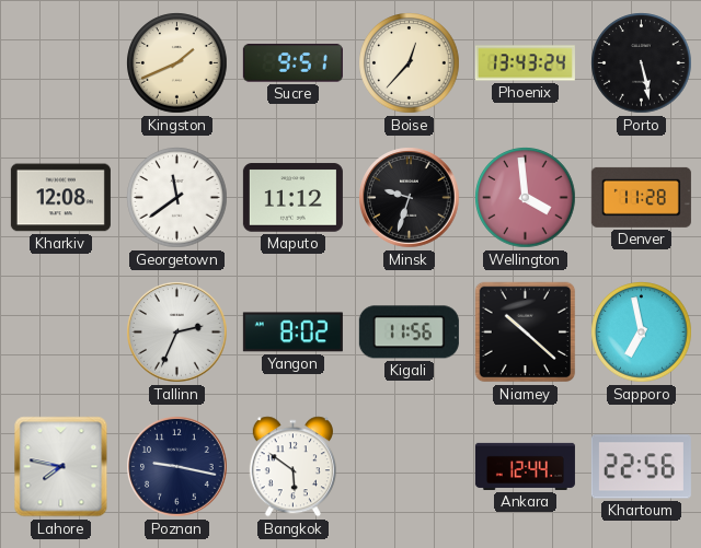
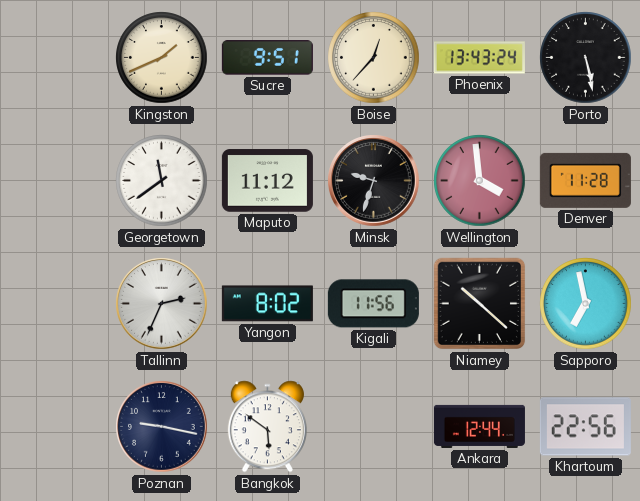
Kharkiv: 12:08 -> none
Lahore: 7:47 -> none
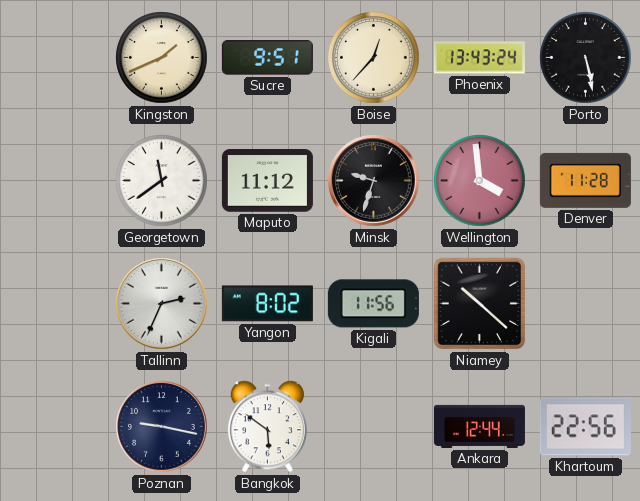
Sapporo: 6:58 -> none
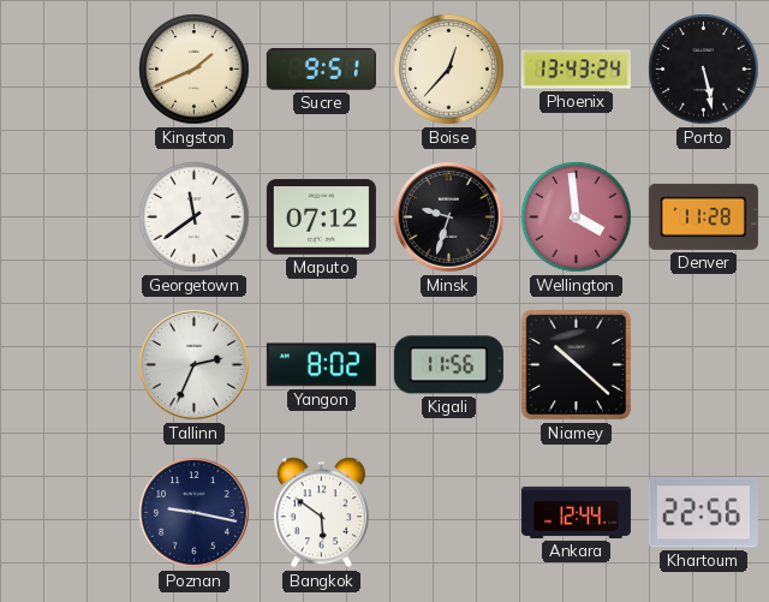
Maputo: 11:12 -> 07:12
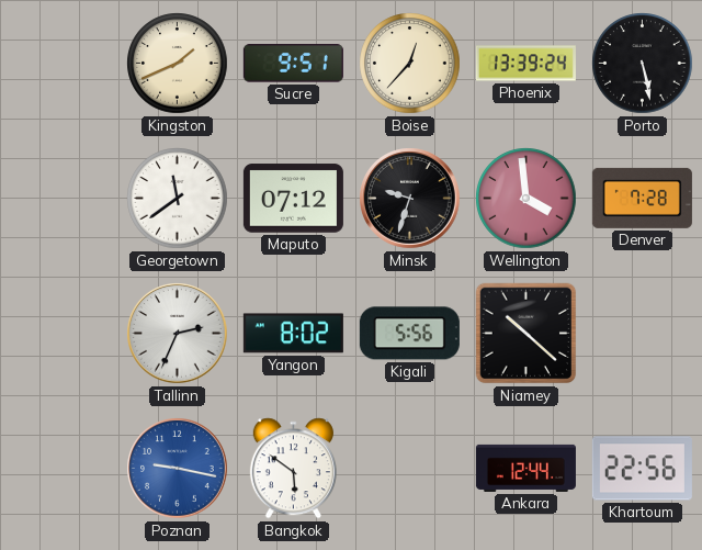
Phoenix: 13:43 -> 13:39
Denver: 11:28 -> 7:28
Kigali: 11:56 -> 5:56
Poznan dial: navy -> blue
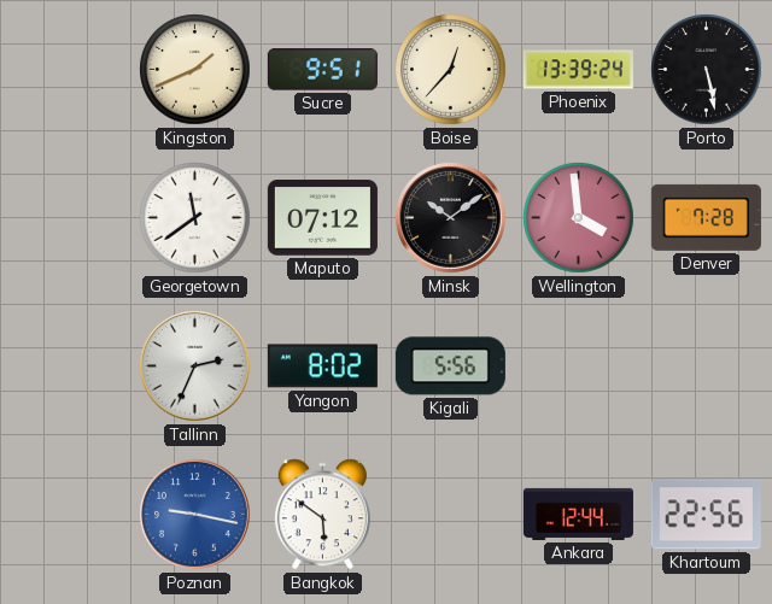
Minsk: 9:33 -> 10:09
Niamey: 10:22 -> none
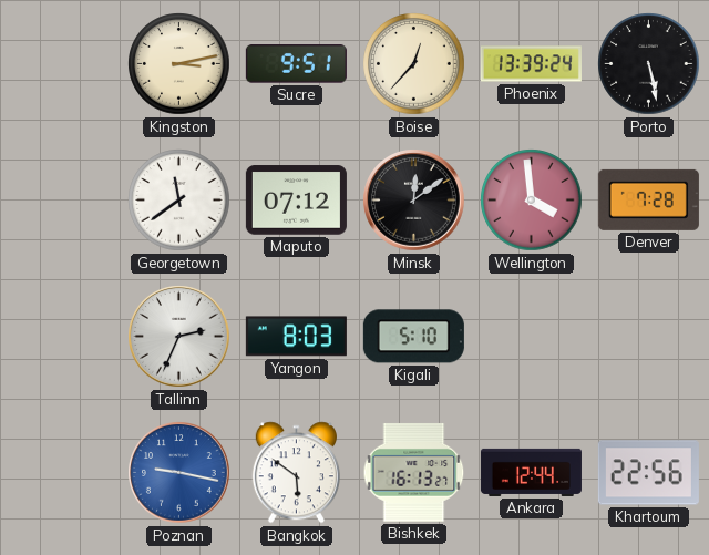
Kingston: 1:41 -> 3:13
Minsk: 10:09 -> 12:09
Yangon: 8:02 -> 8:03
Kigali: 5:56 -> 5:10
Bishkek: none -> 16:13
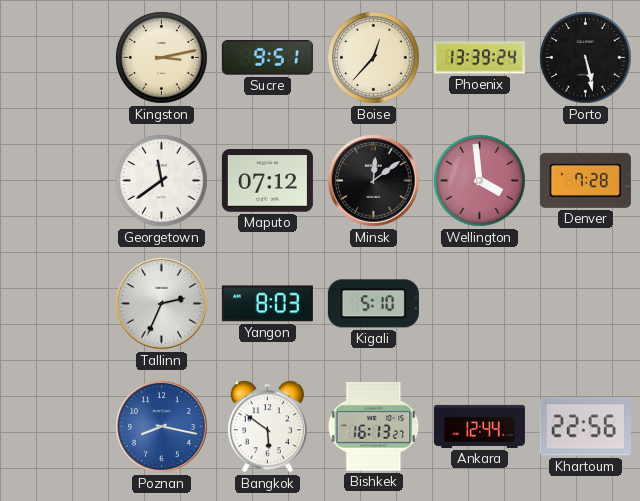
Poznan: 9:17 -> 8:17
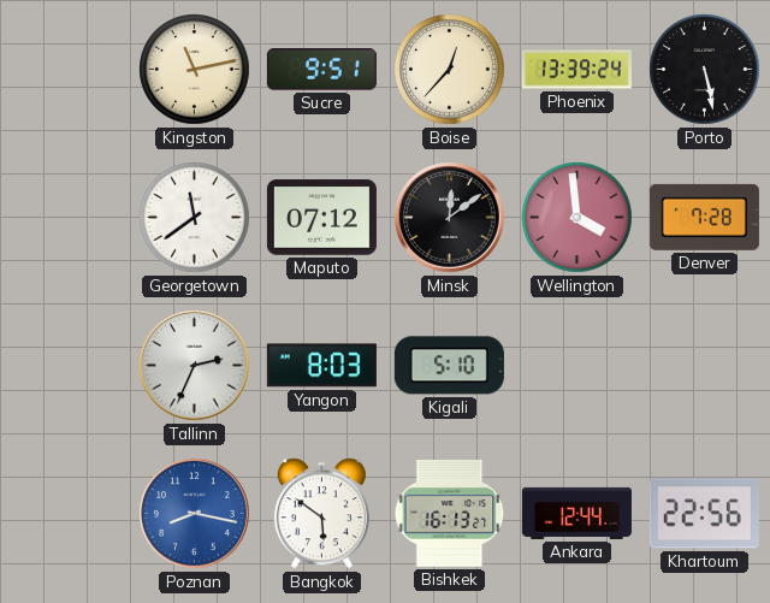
Kingston: 3:13 -> 11:13
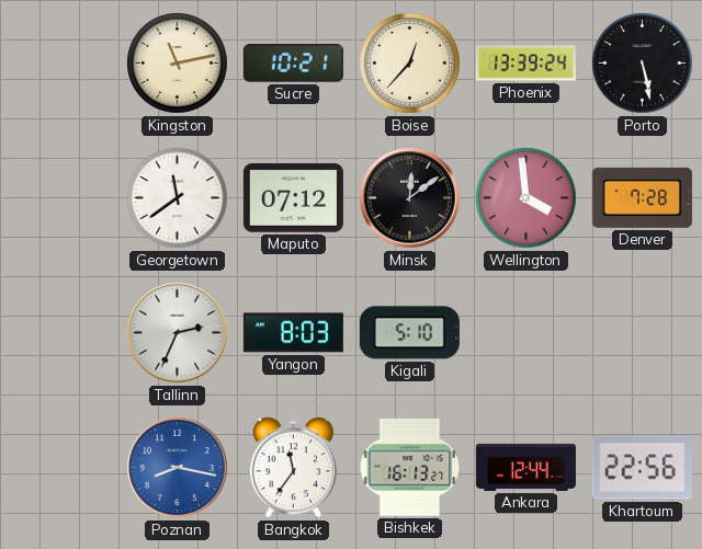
Sucre: 9:51 -> 10:21
Bangkok: 5:51 -> 11:36
